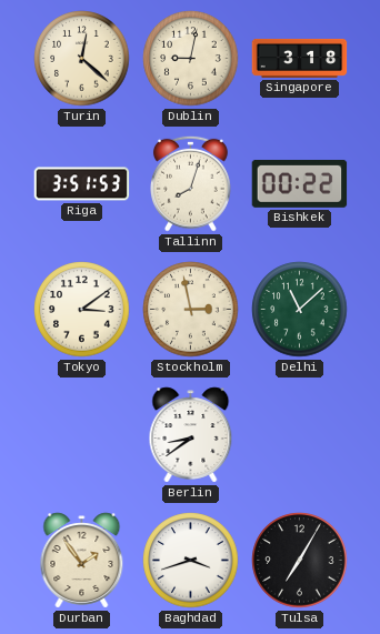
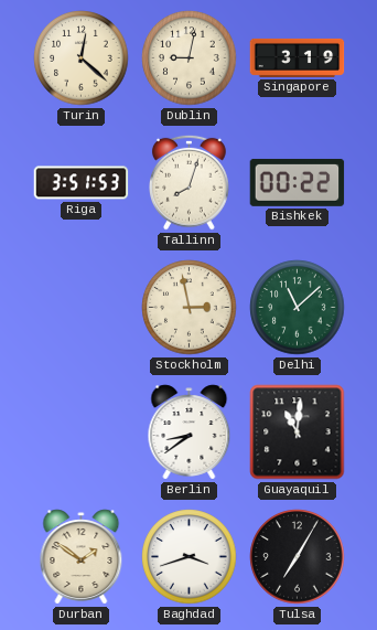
Singapore: 3:18 -> 3:19
Tokyo: 3:09 -> none
Guayaquil: none -> 11:01
Durban: 1:54 -> 1:51
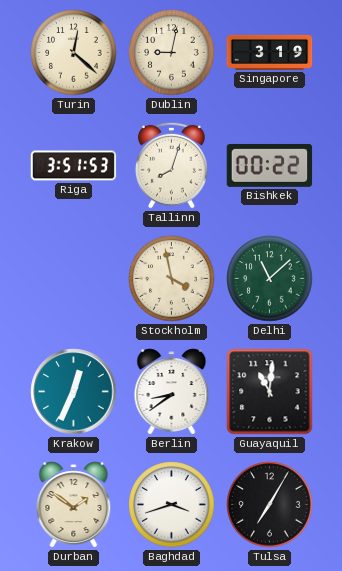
Stockholm: 2:58 -> 3:58
Krakow: none -> 12:34
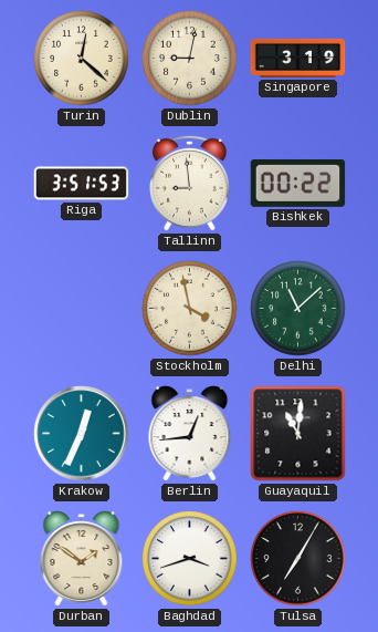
Tallinn: 8:03 -> 8:59
Berlin: 8:39 -> 12:44
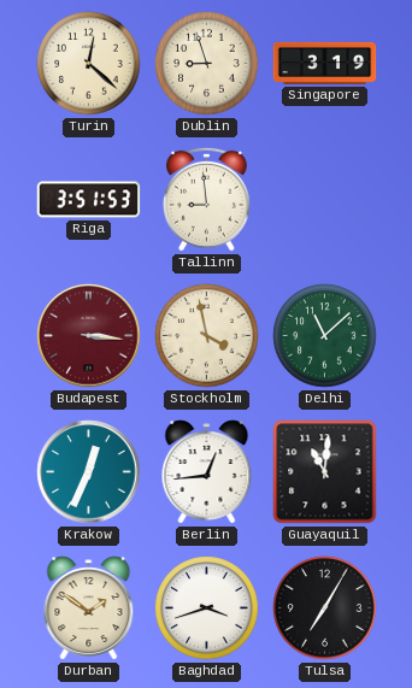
Dublin: 9:02 -> 8:57
Bishkek: 00:22 -> none
Budapest: none -> 3:16
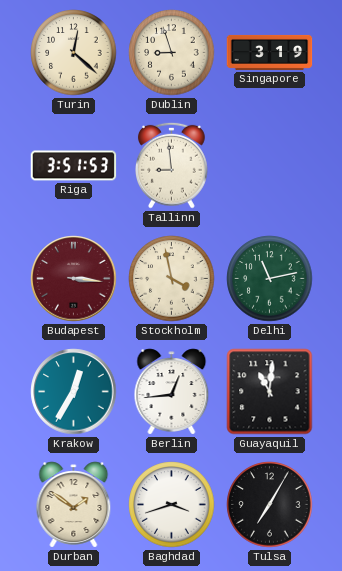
Delhi: 11:08 -> 11:13
Krakow: 12:34 -> 12:35
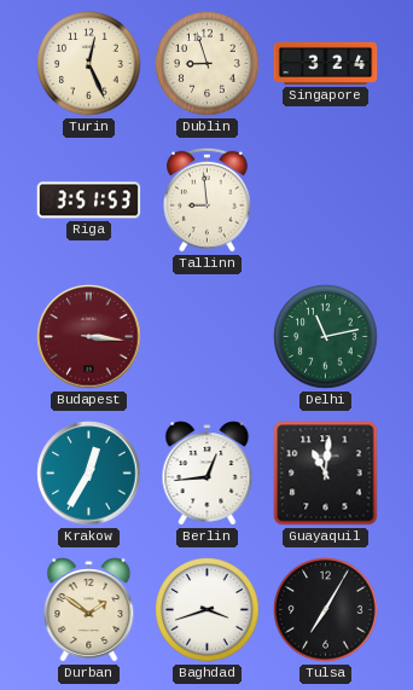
Turin: 12:22 -> 12:26
Singapore: 3:19 -> 3:24
Stockholm: 3:58 -> none
